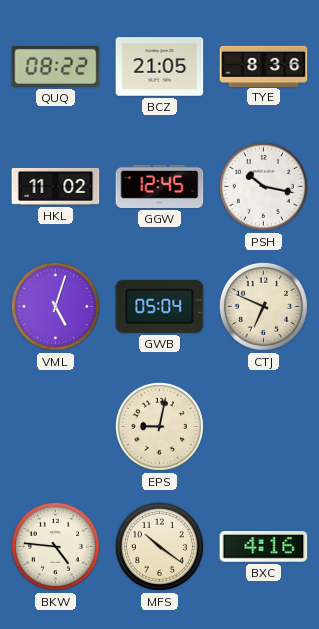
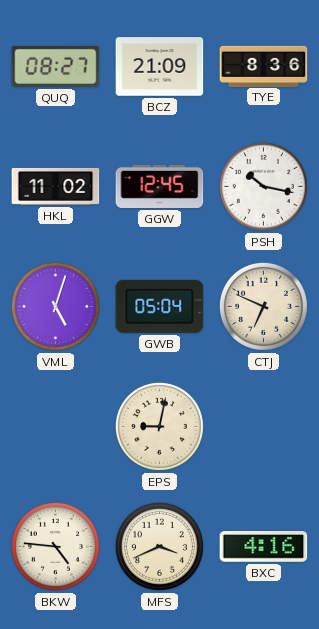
QUQ: 08:22 -> 08:27
BCZ: 21:05 -> 21:09
MFS: 10:21 -> 3:41
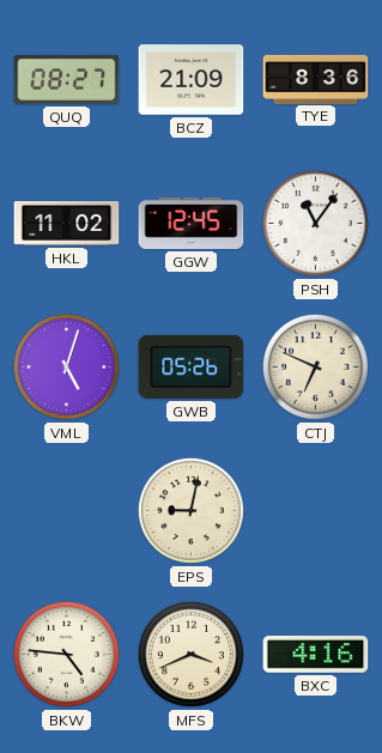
PSH: 10:17 -> 11:06
GWB: 05:04 -> 05:26
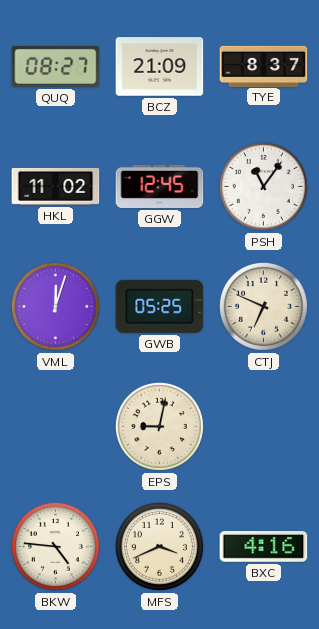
TYE: 8:36 -> 8:37
VML: 5:03 -> 12:03
GWB: 05:26 -> 05:25
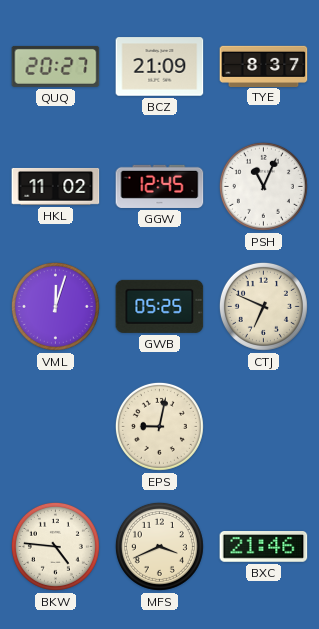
QUQ: 08:27 -> 20:27
PSH: 11:06 -> 11:04
BXC: 4:16 -> 21:46
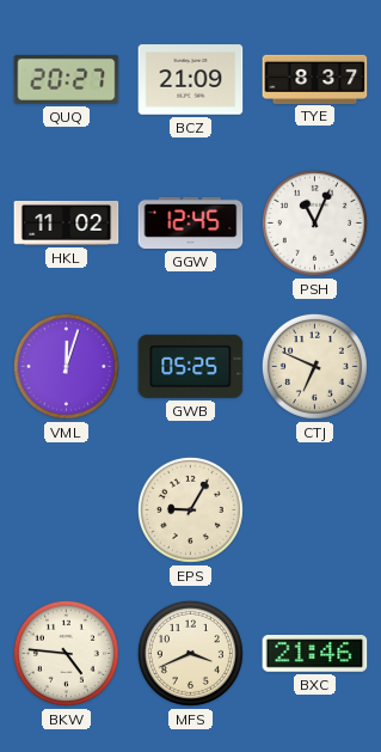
EPS: 9:02 -> 9:05
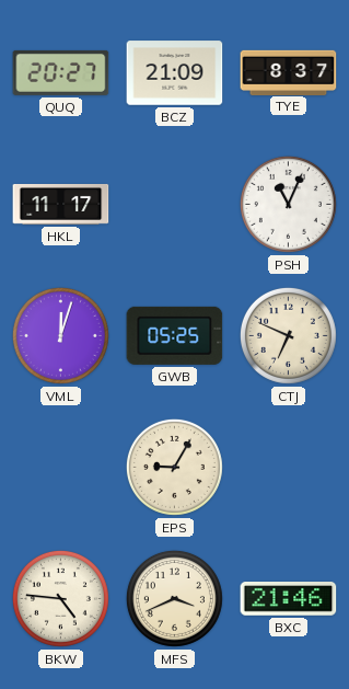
HKL: 11:02 -> 11:17
GGW: 12:45 -> none
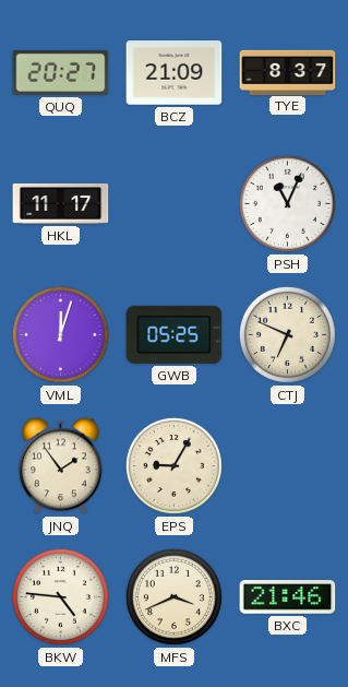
JNQ: none -> 1:54
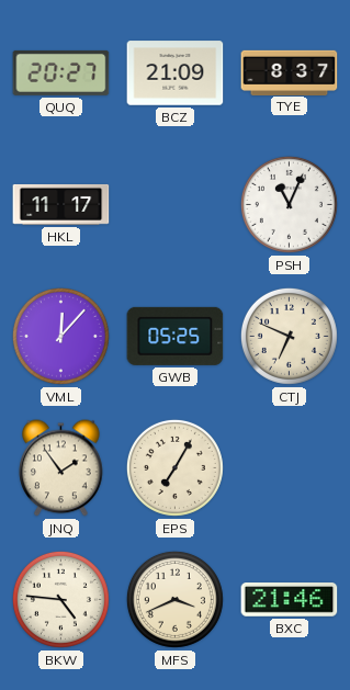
VML: 12:03 -> 12:07
EPS: 9:05 -> 7:05
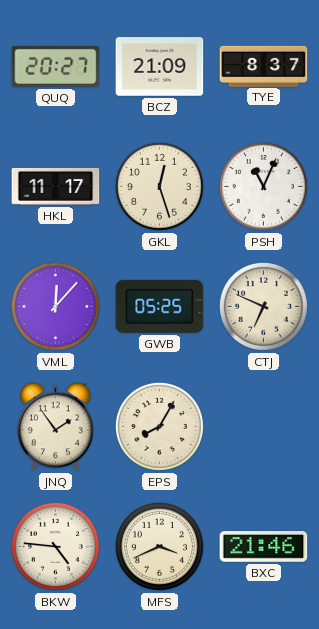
GKL: none -> 12:27
EPS: 7:05 -> 8:05
